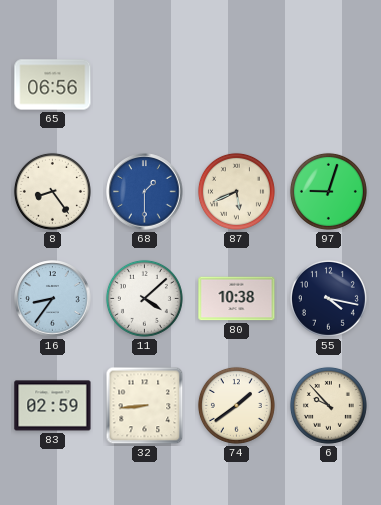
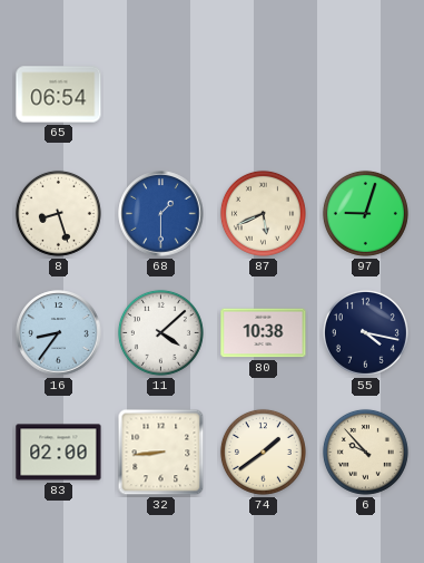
65: 06:56 -> 06:54
8: 8:24 -> 8:27
83: 02:59 -> 02:00
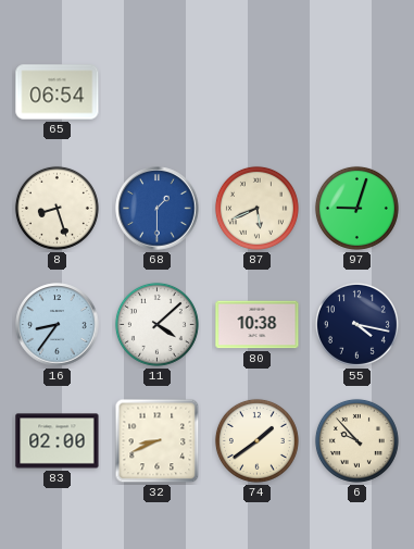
32: 8:44 -> 8:41
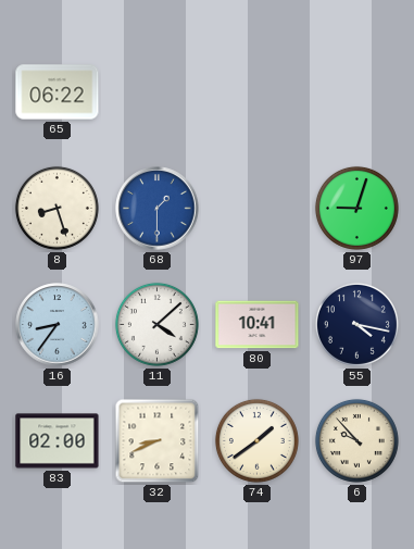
65: 06:54 -> 06:22
87: 5:41 -> none
80: 10:38 -> 10:41
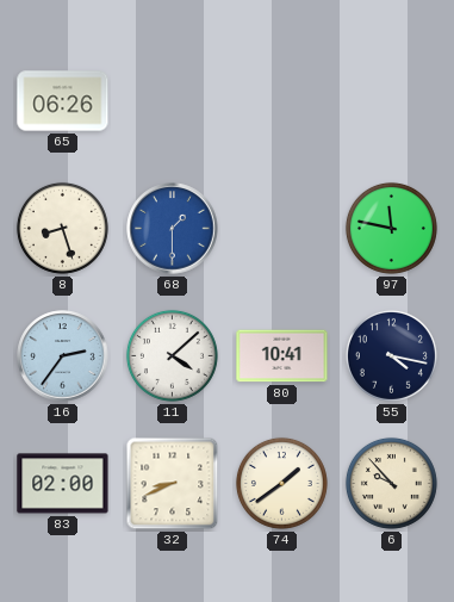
65: 06:22 -> 06:26
97: 9:03 -> 11:47
16: 8:36 -> 2:36
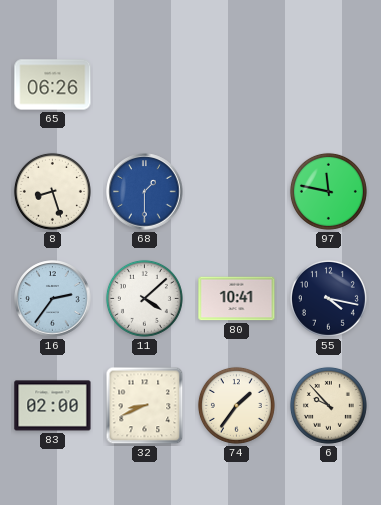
74: 1:39 -> 1:36
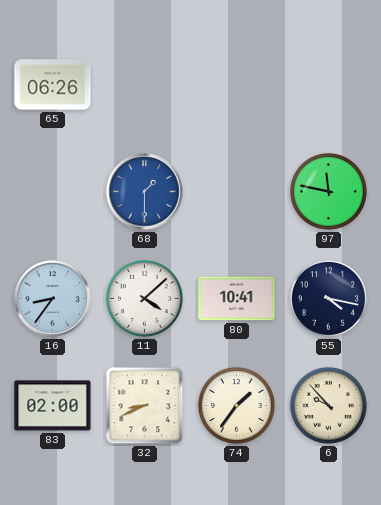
8: 8:27 -> none
16: 2:36 -> 8:36
